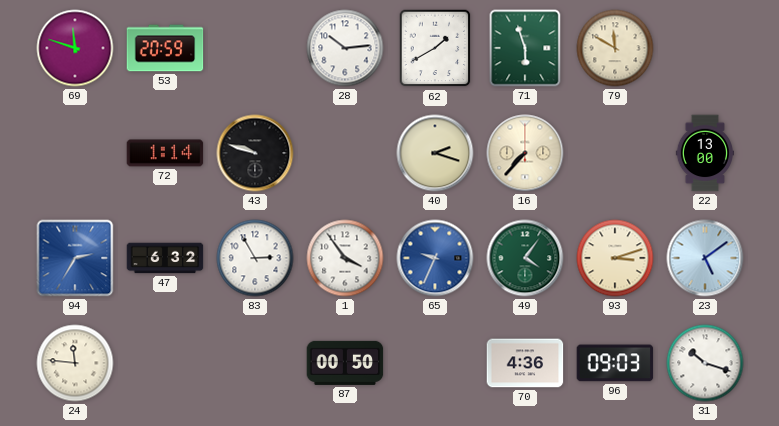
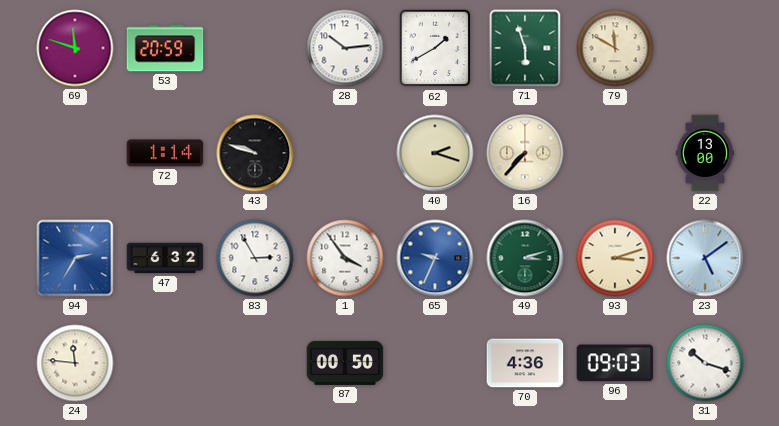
49: 4:06 -> 3:12
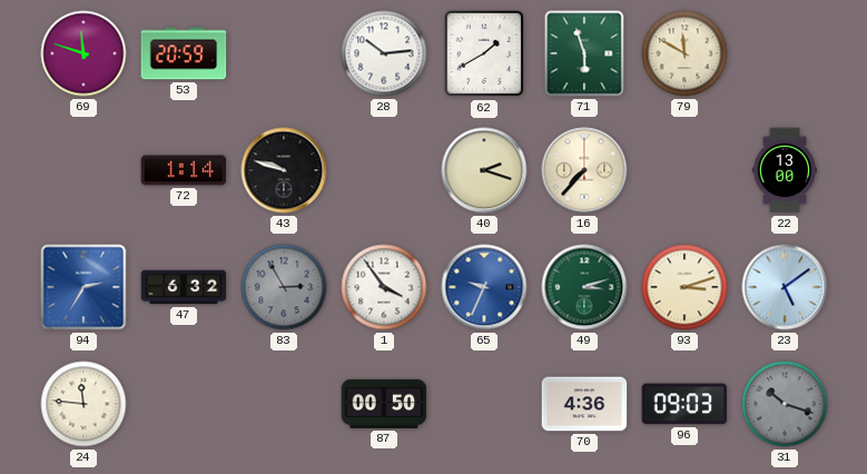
83 dial: white -> grey
31 dial: white -> grey
